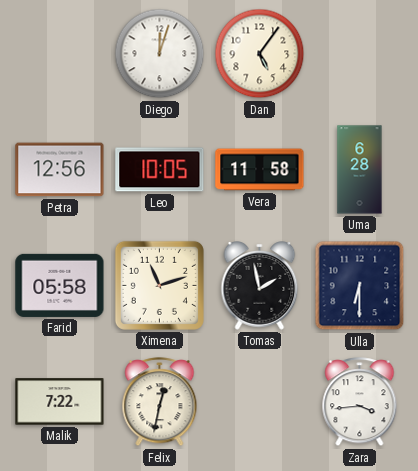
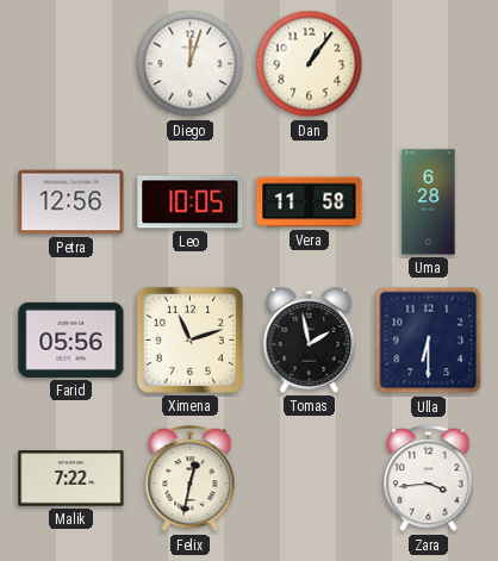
Dan: 5:06 -> 1:06
Farid: 05:58 -> 05:56
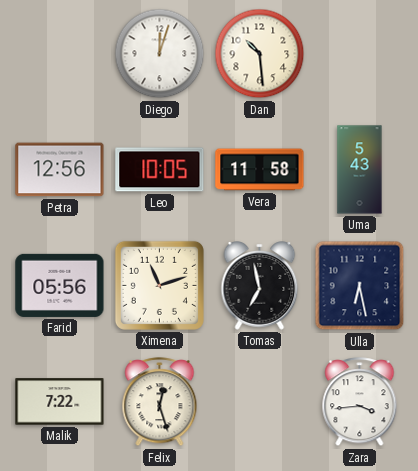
Dan: 1:06 -> 10:29
Uma: 6:28 -> 5:43
Tomas: 1:58 -> 6:58
Ulla: 6:30 -> 6:28
Felix: 12:32 -> 12:27
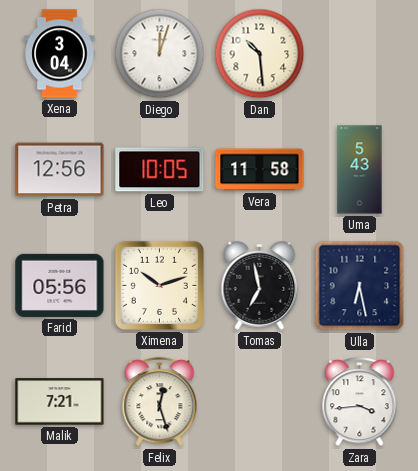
Xena: none -> 3:04
Ximena: 11:12 -> 10:12
Malik: 7:22 -> 7:21
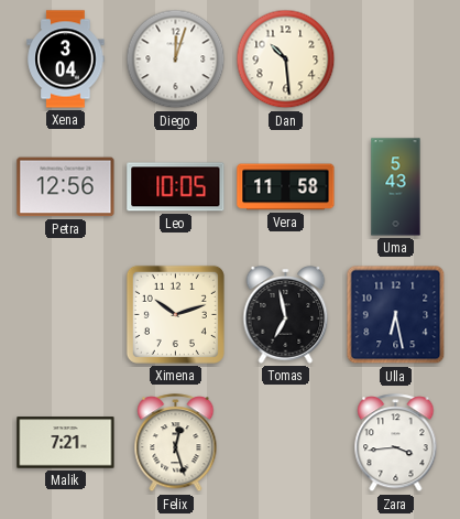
Farid: 05:56 -> none
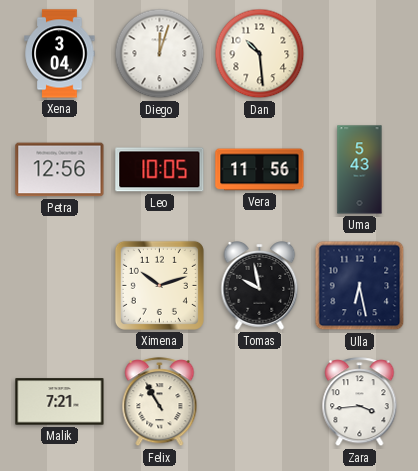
Vera: 11:58 -> 11:56
Tomas: 6:58 -> 9:58
Felix: 12:27 -> 10:55
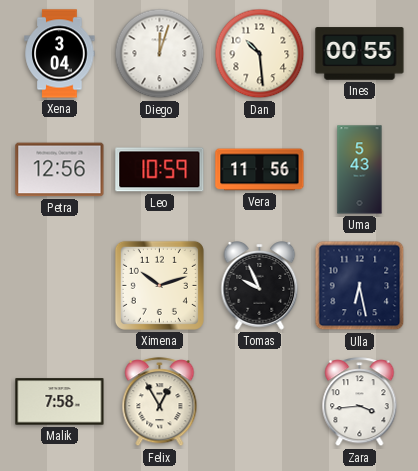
Ines: none -> 00:55
Leo: 10:05 -> 10:59
Tomas: 9:58 -> 9:56
Malik: 7:21 -> 7:58
Felix: 10:55 -> 12:55
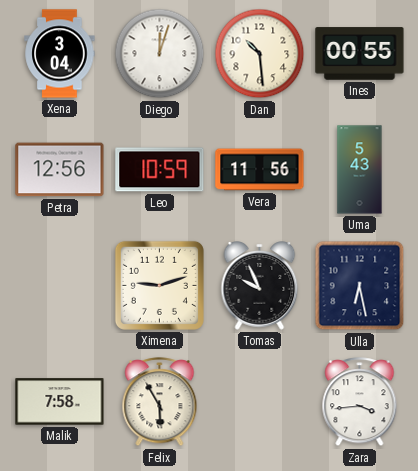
Ximena: 10:12 -> 9:12
Felix: 12:55 -> 5:55
